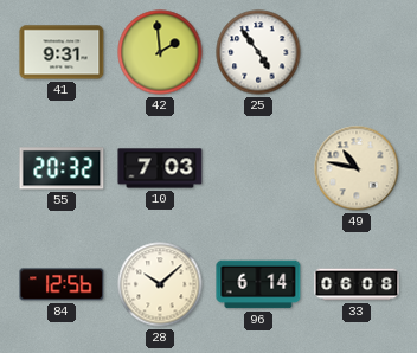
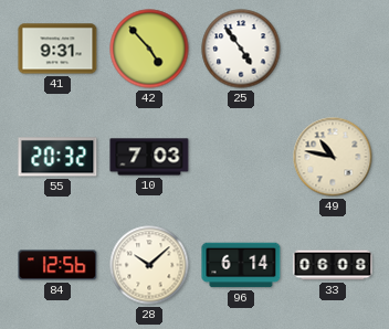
42: 1:59 -> 4:53
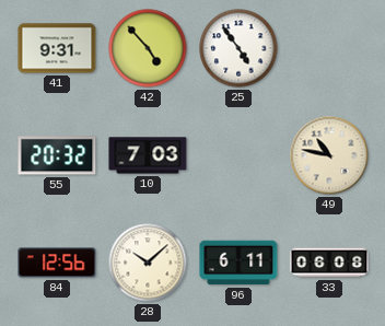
96: 6:14 -> 6:11
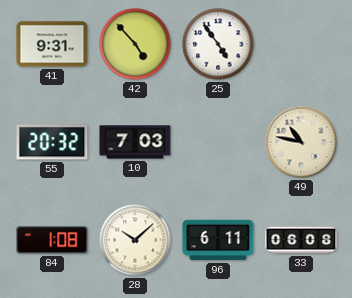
84: 12:56 -> 1:08
